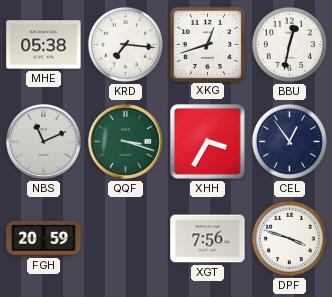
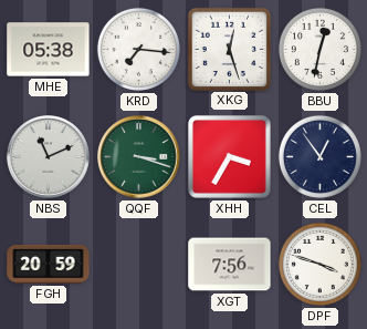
XKG: 12:42 -> 12:27
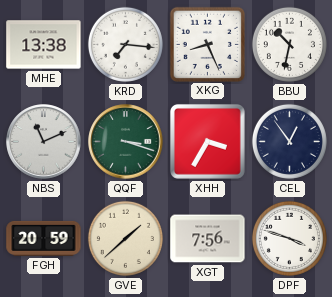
MHE: 05:38 -> 13:38
XKG: 12:27 -> 8:26
BBU: 12:32 -> 10:32
GVE: none -> 1:38
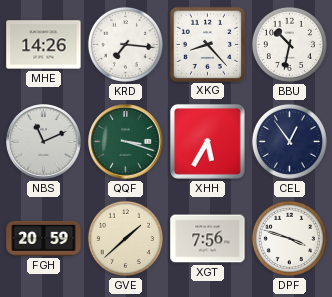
MHE: 13:38 -> 14:26
XKG: 8:26 -> 8:23
XHH: 3:35 -> 5:35
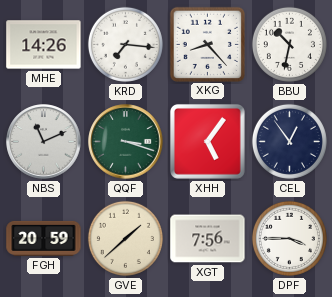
XHH: 5:35 -> 5:06
DPF: 3:48 -> 3:45
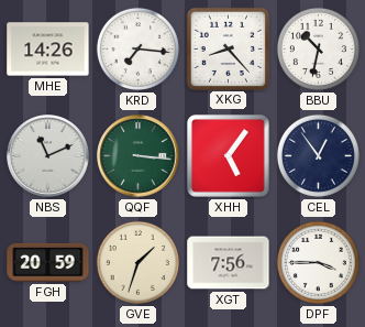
QQF: 3:18 -> 3:16
GVE: 1:38 -> 1:33
